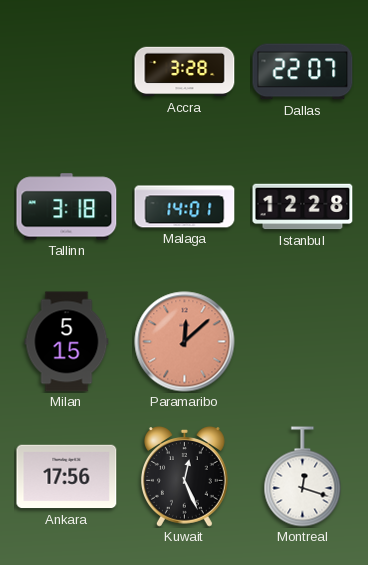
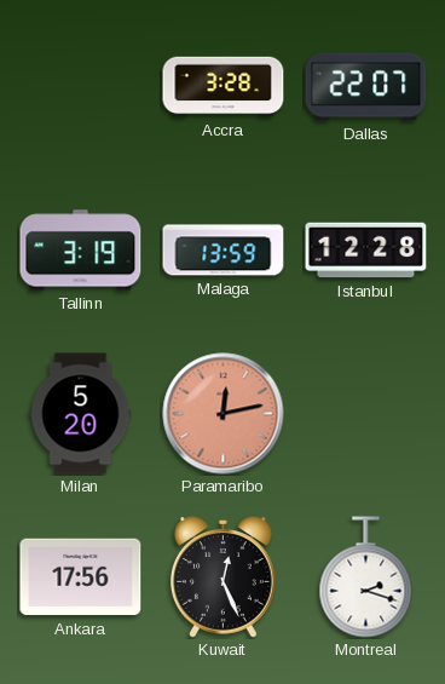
Tallinn: 3:18 -> 3:19
Malaga: 14:01 -> 13:59
Milan: 5:15 -> 5:20
Paramaribo: 12:08 -> 12:13
Montreal: 12:18 -> 2:18
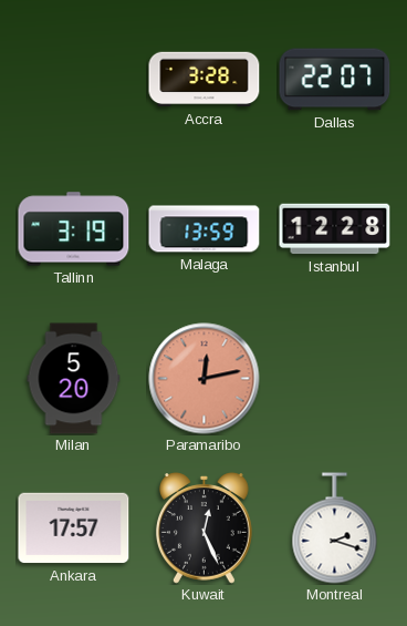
Ankara: 17:56 -> 17:57
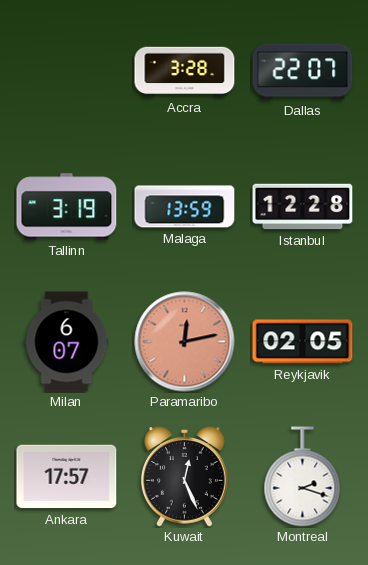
Milan: 5:20 -> 6:07
Reykjavik: none -> 02:05
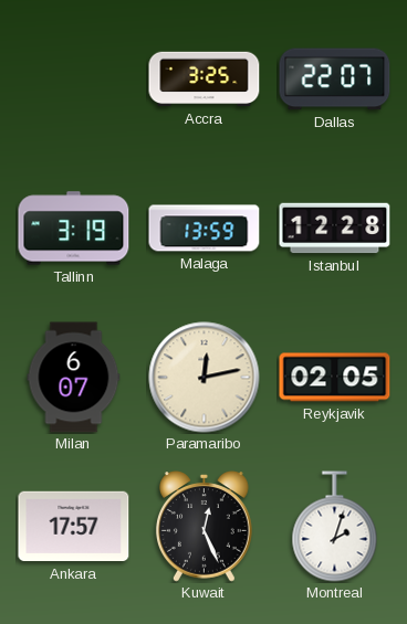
Accra: 3:28 -> 3:25
Paramaribo dial: salmon -> cream
Montreal: 2:18 -> 2:03
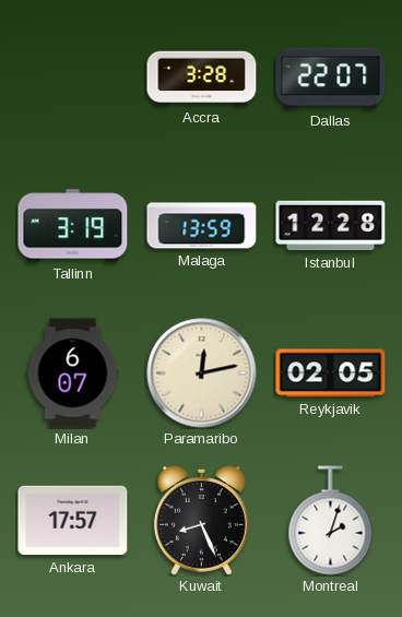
Accra: 3:25 -> 3:28
Kuwait: 12:26 -> 8:26
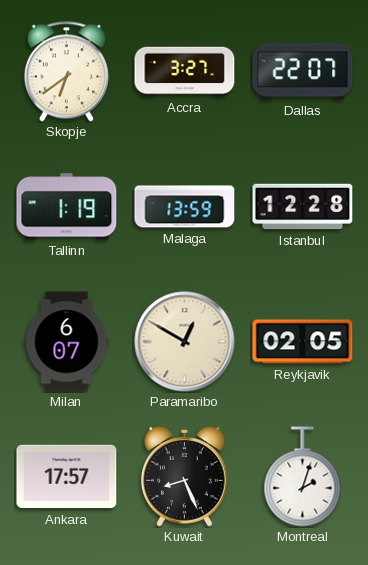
Skopje: none -> 6:39
Accra: 3:28 -> 3:27
Tallinn: 3:19 -> 1:19
Paramaribo: 12:13 -> 12:50
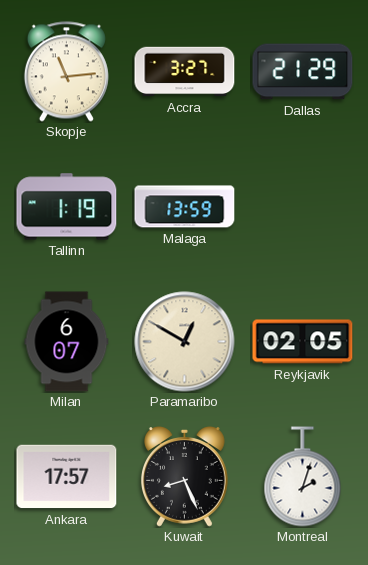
Skopje: 6:39 -> 11:14
Dallas: 22:07 -> 21:29
Istanbul: 12:28 -> none
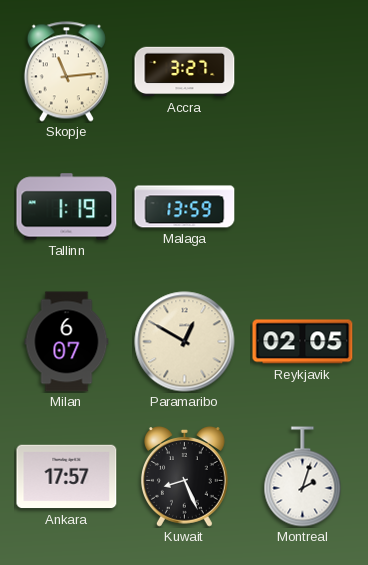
Dallas: 21:29 -> none
